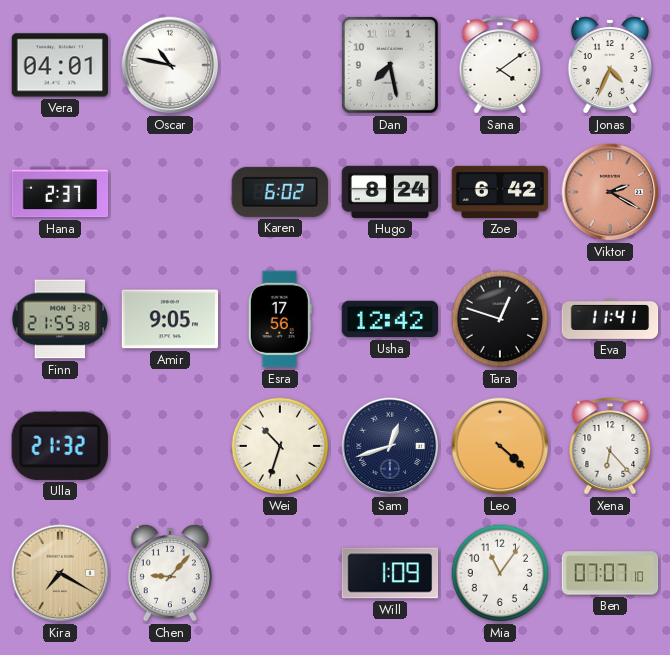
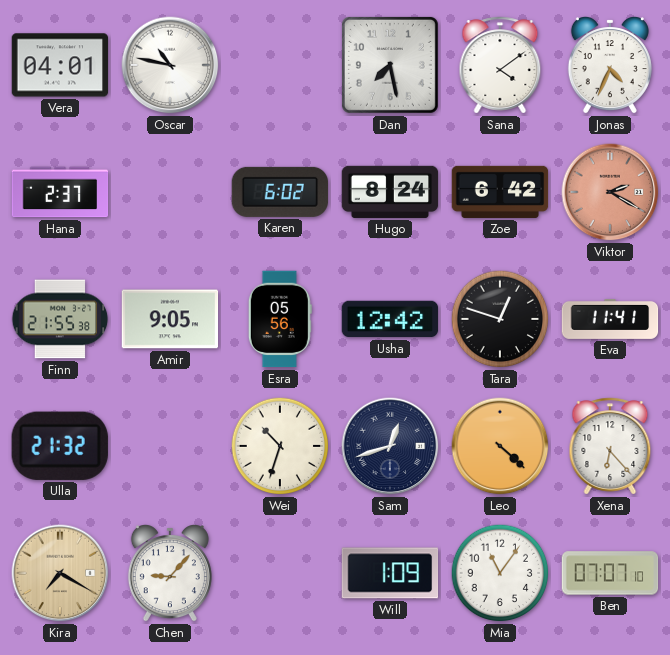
Esra: 17:56 -> 05:56
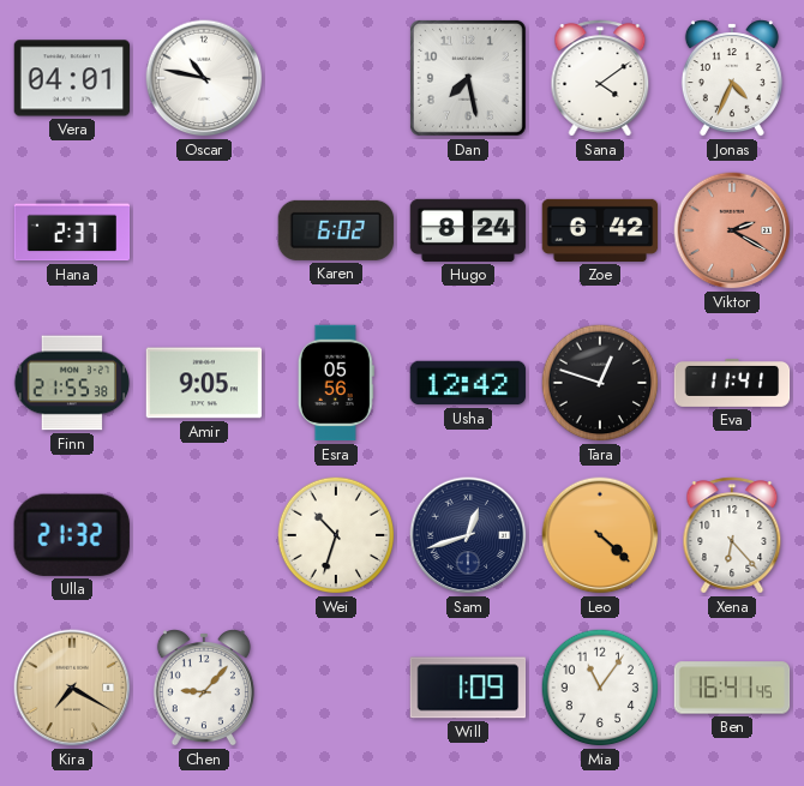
Ben: 07:07 -> 16:41
